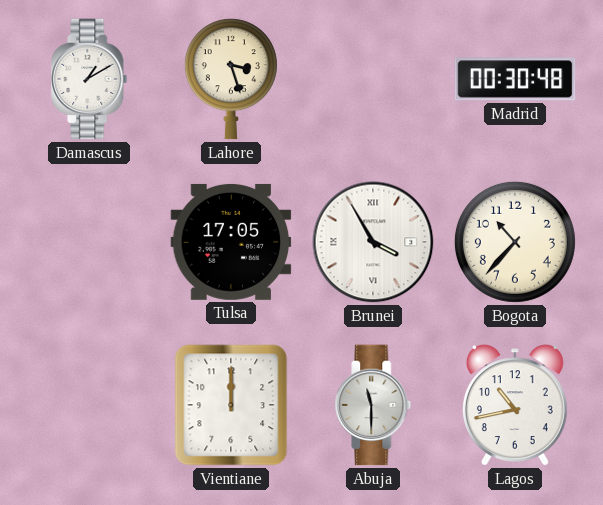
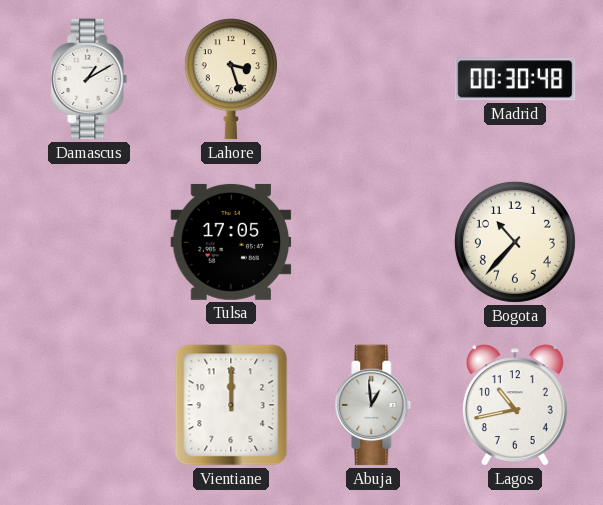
Brunei: 3:55 -> none
Abuja: 11:30 -> 12:59
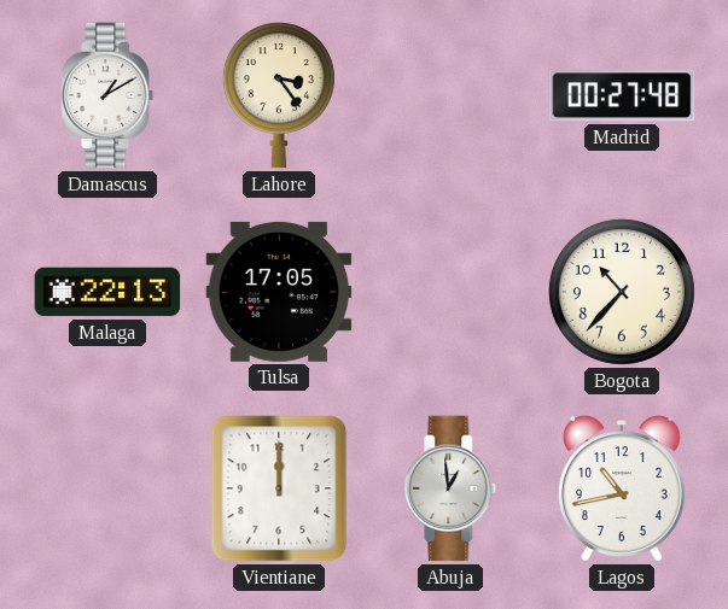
Lahore: 3:27 -> 3:24
Madrid: 00:30 -> 00:27
Malaga: none -> 22:13
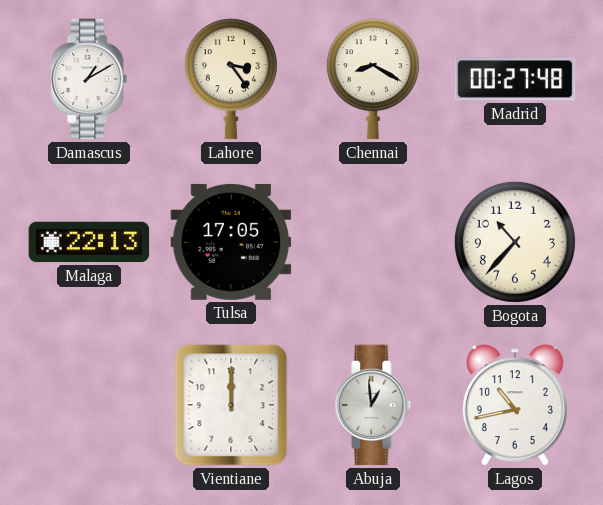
Chennai: none -> 8:20
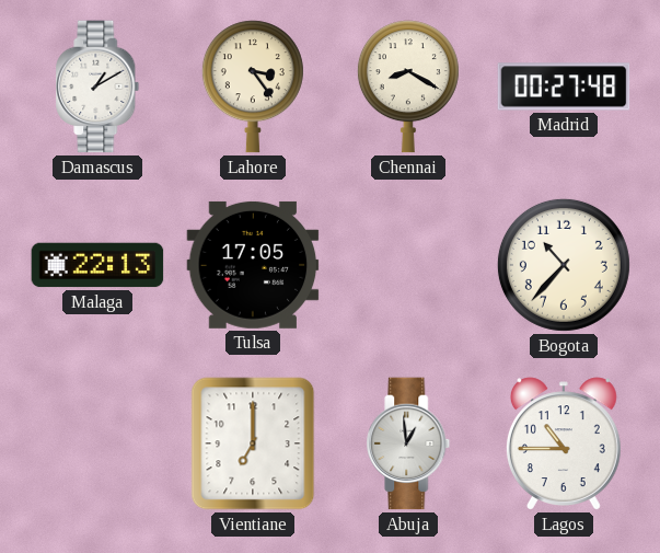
Vientiane: 12:00 -> 7:00
Lagos: 10:43 -> 10:45
